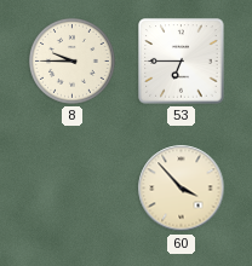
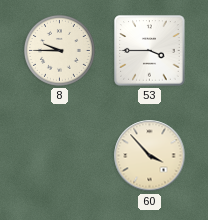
53: 6:45 -> 3:45
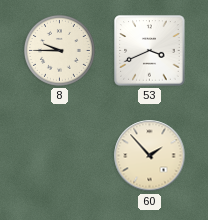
53: 3:45 -> 3:41
60: 3:53 -> 1:53
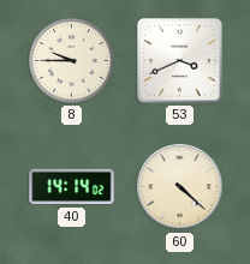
40: none -> 14:14
60: 1:53 -> 4:22
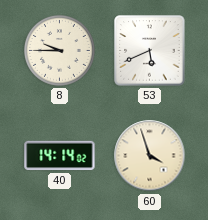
53: 3:41 -> 5:41
60: 4:22 -> 3:57
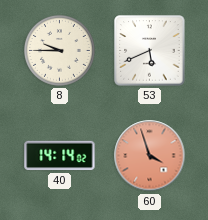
60 dial: cream -> salmon
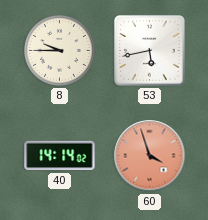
53: 5:41 -> 5:43
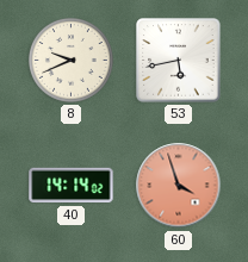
8: 9:45 -> 9:41
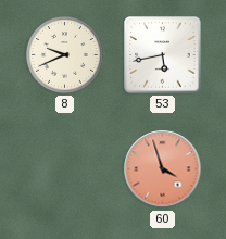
40: 14:14 -> none
